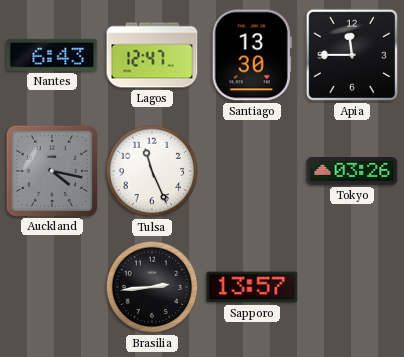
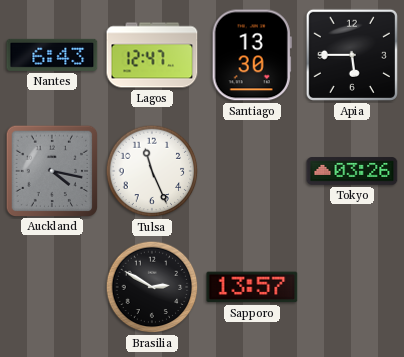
Apia: 11:45 -> 5:45
Brasilia: 2:44 -> 2:50
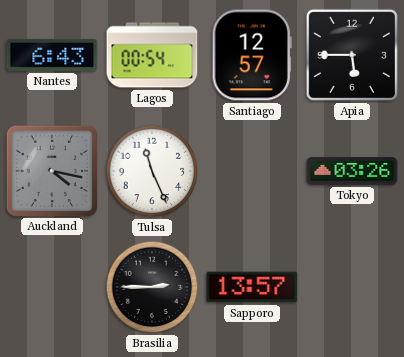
Lagos: 12:47 -> 00:54
Santiago: 13:30 -> 12:57
Brasilia: 2:50 -> 2:45
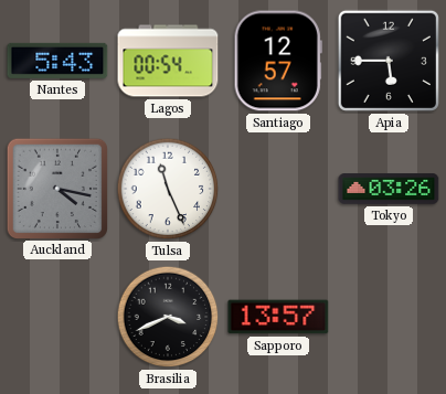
Nantes: 6:43 -> 5:43
Brasilia: 2:45 -> 3:41
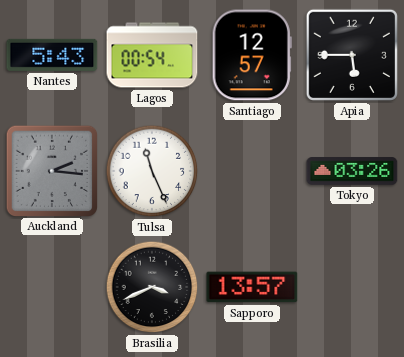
Auckland: 4:17 -> 2:16
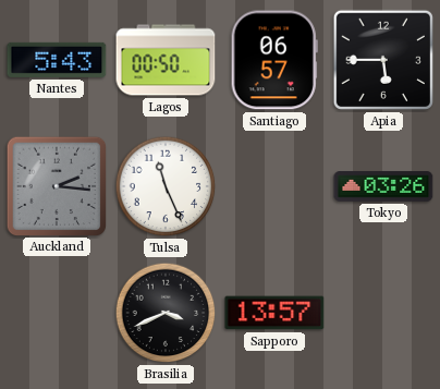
Lagos: 00:54 -> 00:50
Santiago: 12:57 -> 06:57
